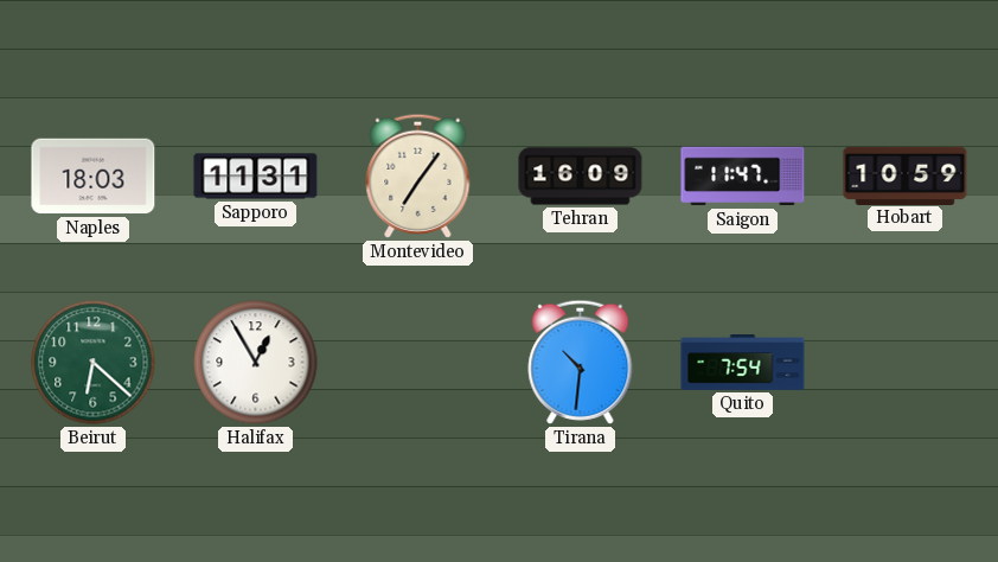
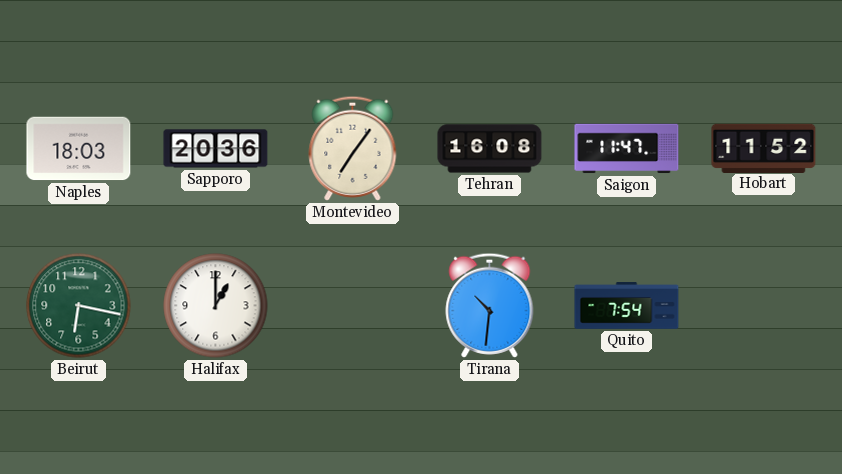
Sapporo: 11:31 -> 20:36
Tehran: 16:09 -> 16:08
Hobart: 10:59 -> 11:52
Beirut: 6:22 -> 6:17
Halifax: 12:55 -> 1:00
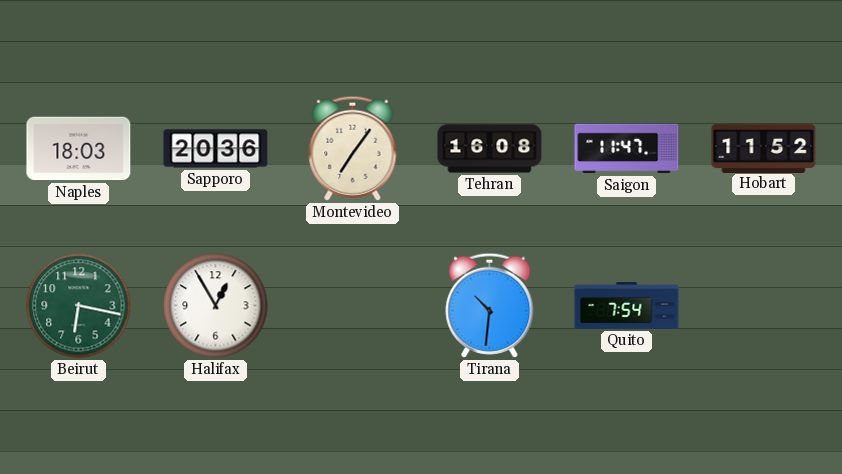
Halifax: 1:00 -> 12:55
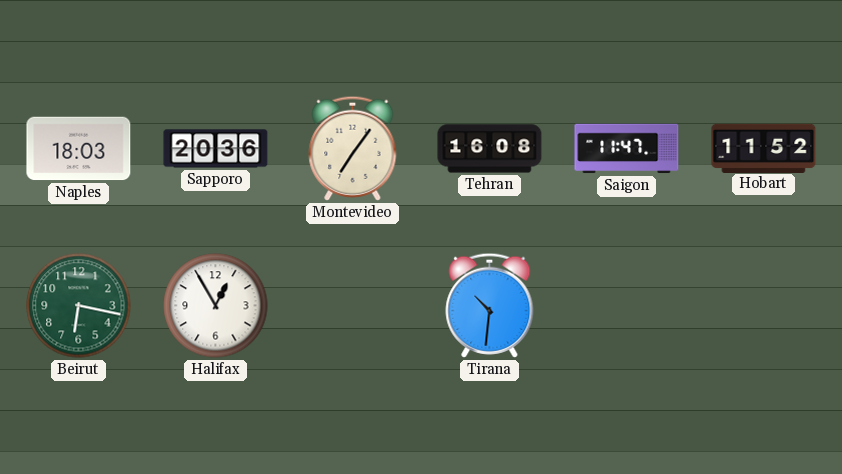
Quito: 7:54 -> none
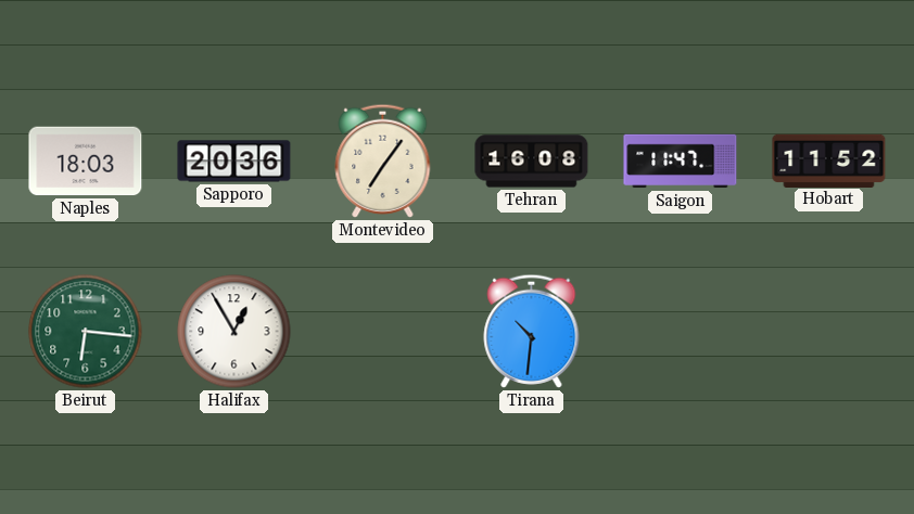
Beirut: 6:17 -> 6:16
